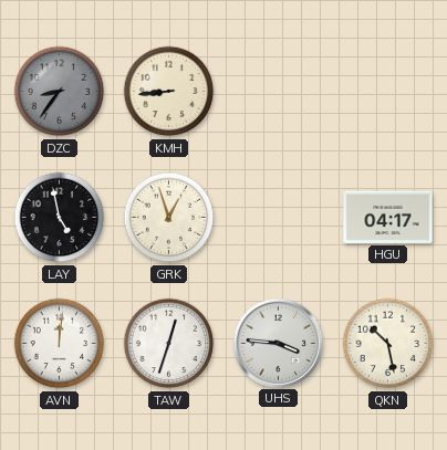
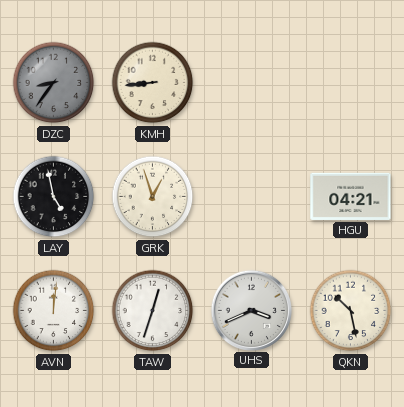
HGU: 04:17 -> 04:21
UHS: 3:46 -> 3:41
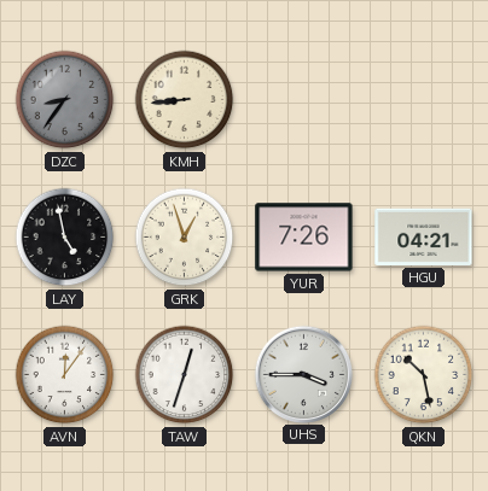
YUR: none -> 7:26
AVN: 12:01 -> 12:06
UHS: 3:41 -> 3:45
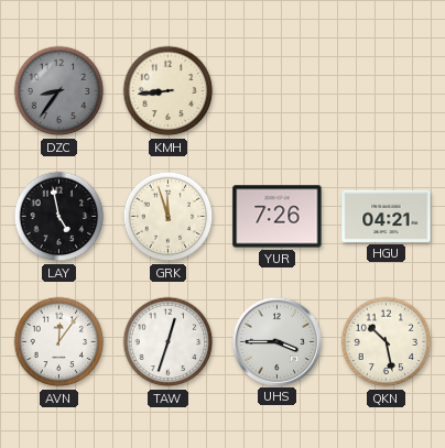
GRK: 12:57 -> 11:57
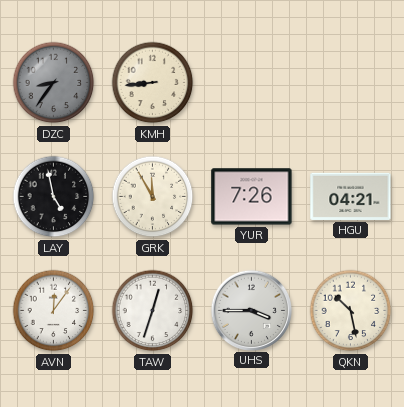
GRK: 11:57 -> 11:55
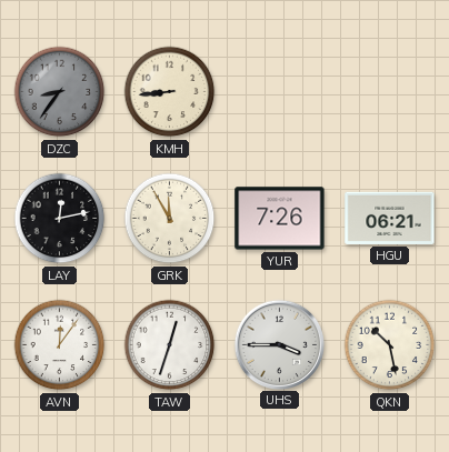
LAY: 4:58 -> 12:13
HGU: 04:21 -> 06:21
